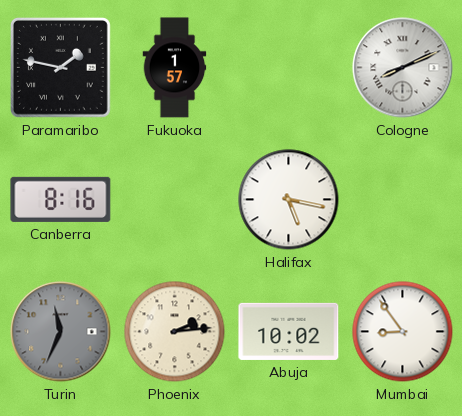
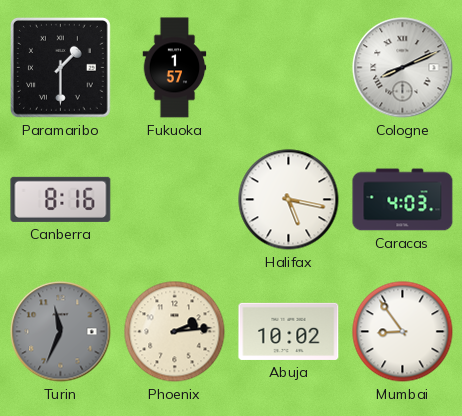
Paramaribo: 1:47 -> 1:30
Caracas: none -> 4:03
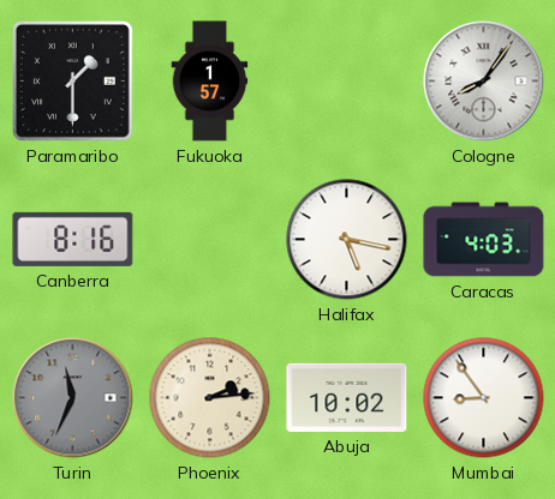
Cologne: 8:11 -> 8:06
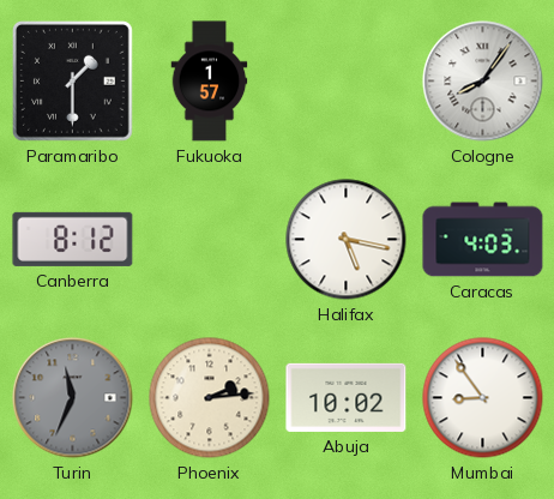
Canberra: 8:16 -> 8:12
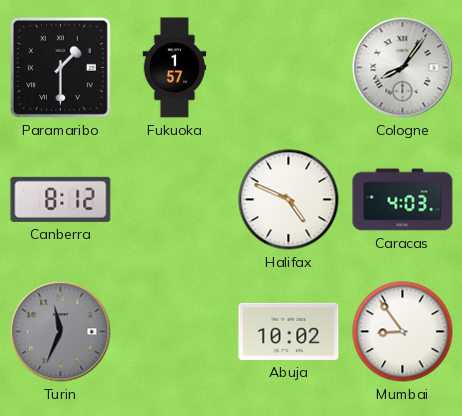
Halifax: 5:17 -> 4:49
Phoenix: 2:14 -> none
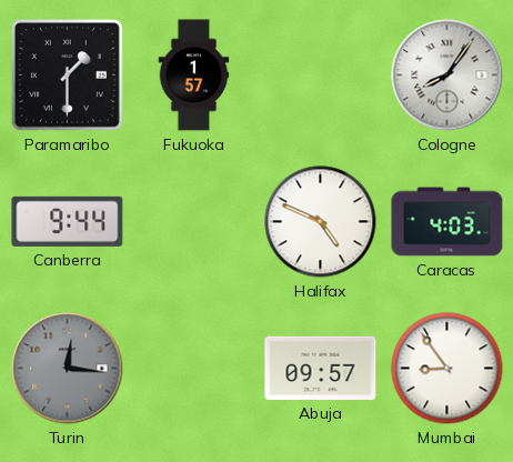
Canberra: 8:12 -> 9:44
Turin: 11:34 -> 12:16
Abuja: 10:02 -> 09:57
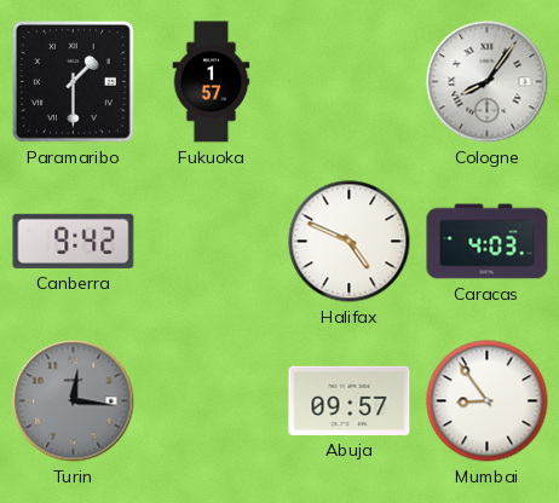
Canberra: 9:44 -> 9:42
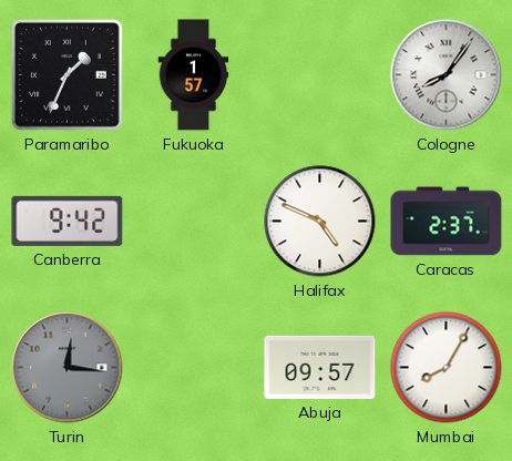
Paramaribo: 1:30 -> 1:34
Caracas: 4:03 -> 2:37
Mumbai: 8:54 -> 8:05
